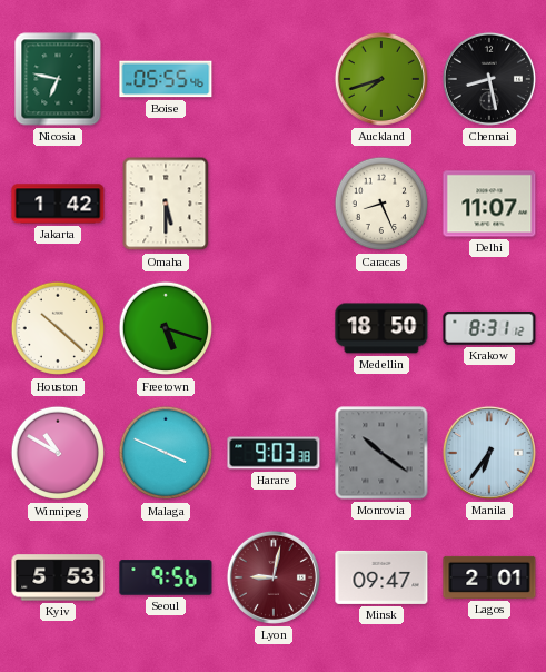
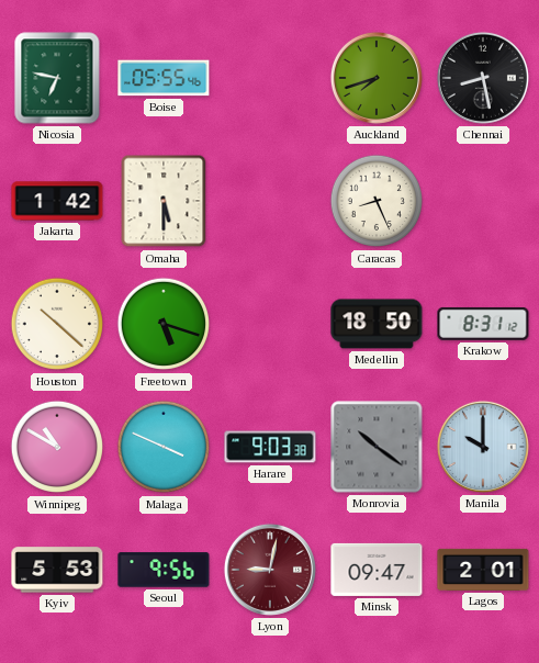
Delhi: 11:07 -> none
Manila: 6:36 -> 10:00
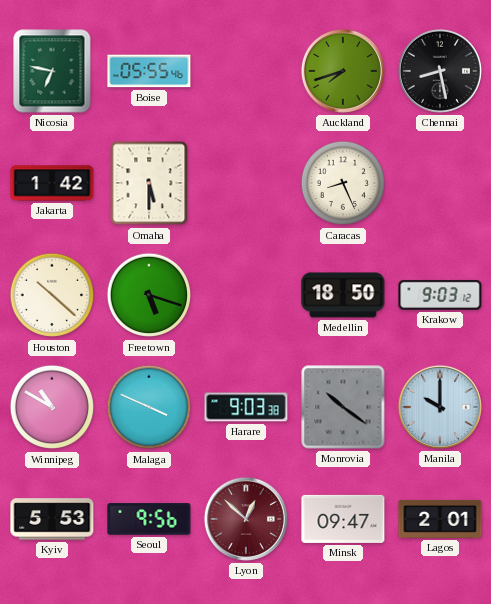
Krakow: 8:31 -> 9:03
Lyon: 9:02 -> 12:52
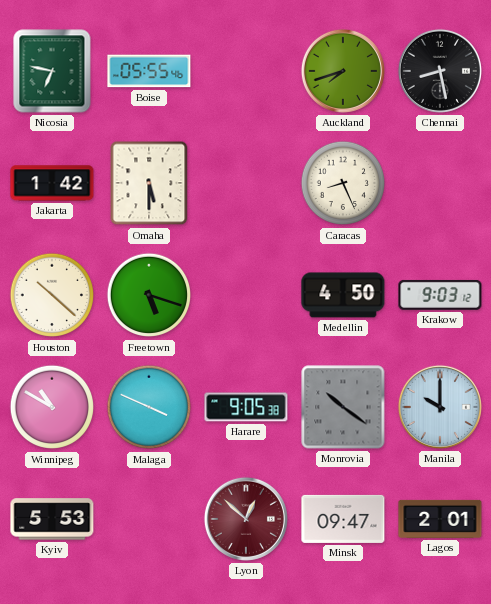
Medellin: 18:50 -> 4:50
Harare: 9:03 -> 9:05
Seoul: 9:56 -> none
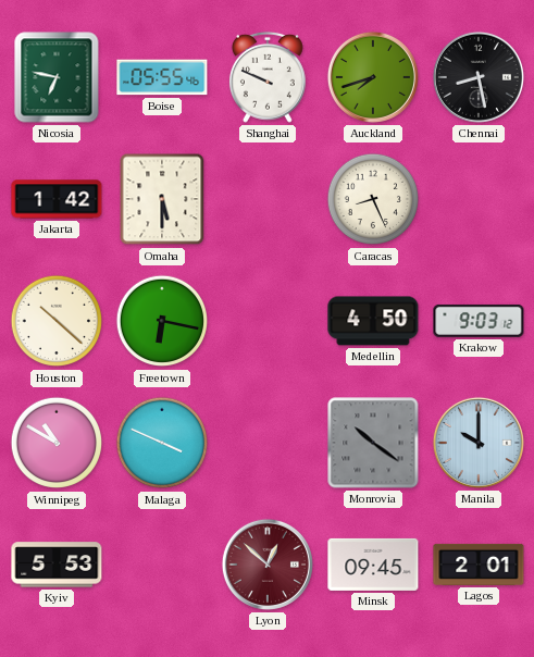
Shanghai: none -> 9:49
Freetown: 5:18 -> 6:17
Harare: 9:05 -> none
Minsk: 09:47 -> 09:45
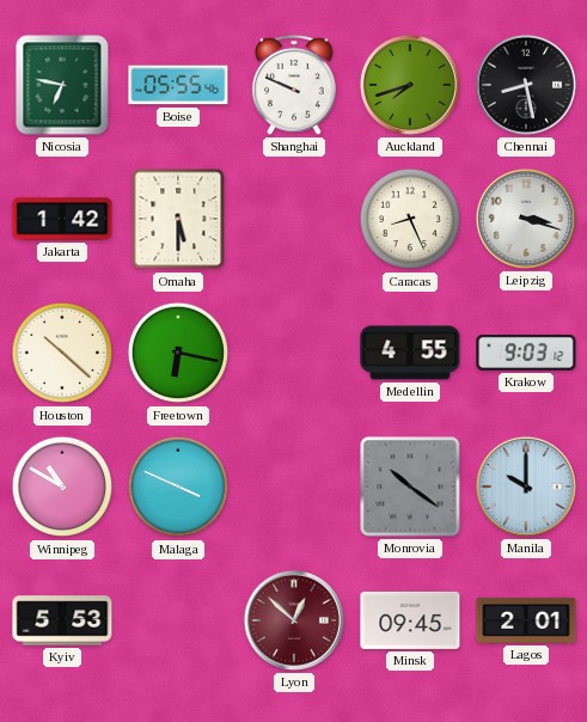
Leipzig: none -> 3:18
Medellin: 4:50 -> 4:55
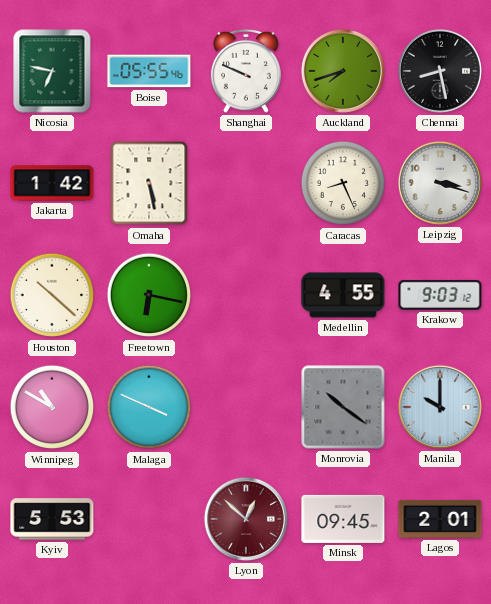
Omaha: 5:30 -> 5:28
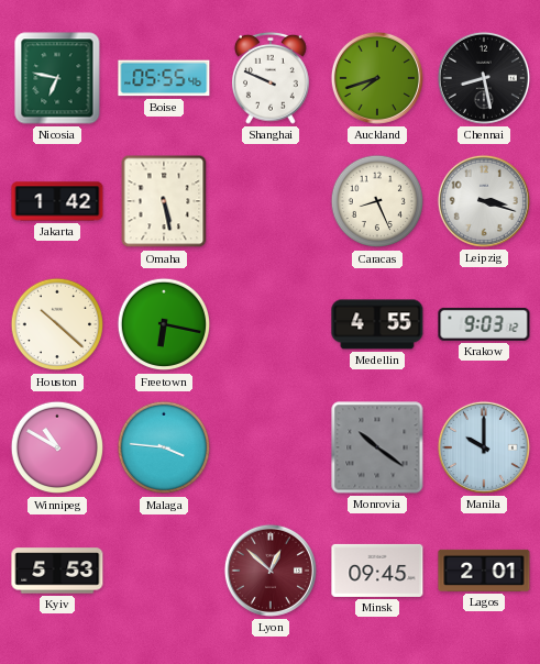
Malaga: 3:49 -> 3:46
